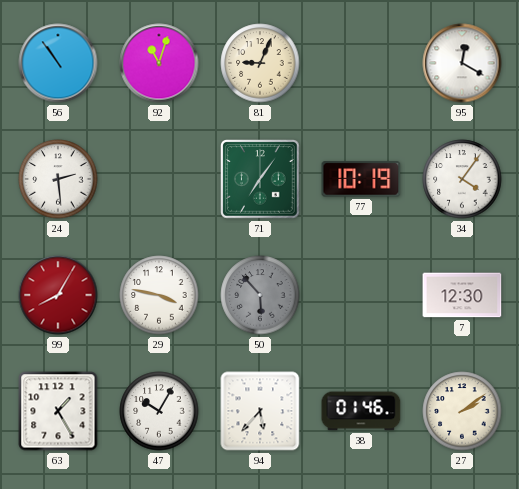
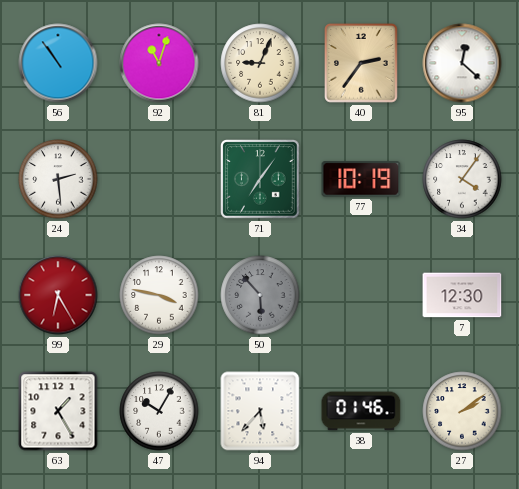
40: none -> 2:36
95: 12:20 -> 12:22
99: 8:05 -> 6:25
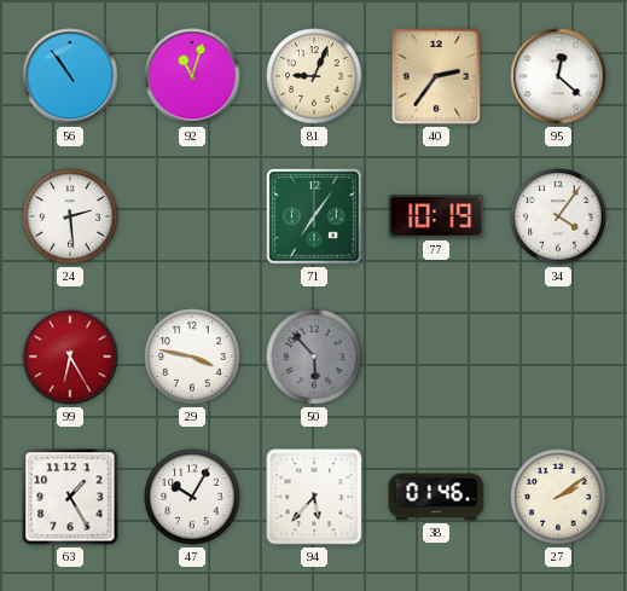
7: 12:30 -> none
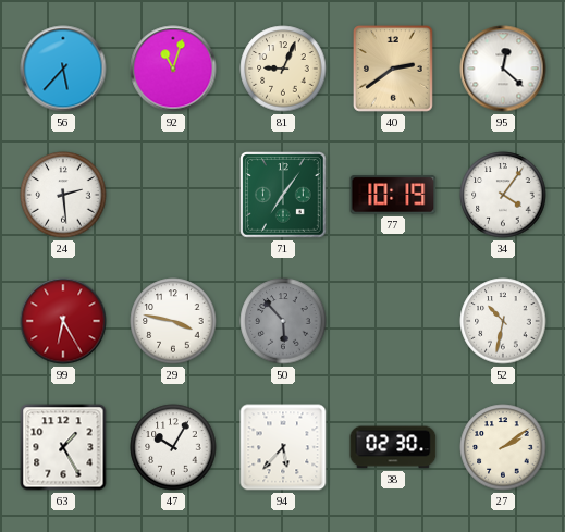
56: 10:54 -> 5:37
40: 2:36 -> 2:39
52: none -> 10:32
38: 01:46 -> 02:30
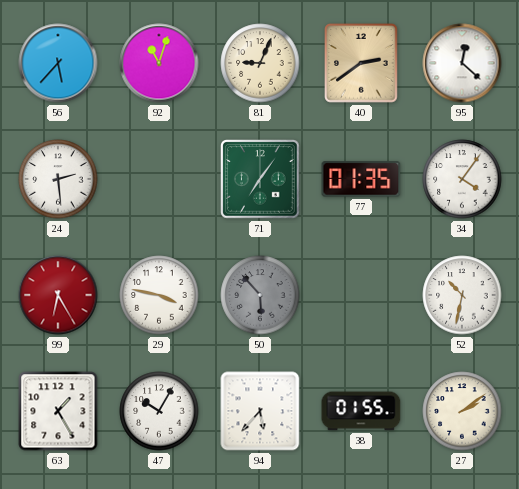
77: 10:19 -> 01:35
38: 02:30 -> 01:55
